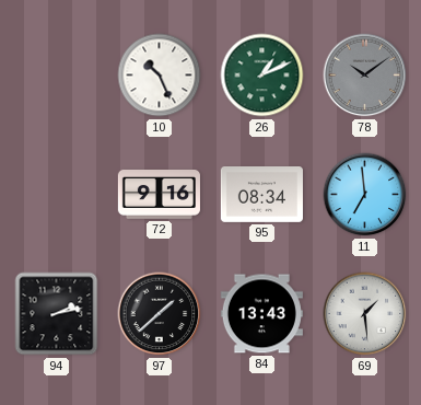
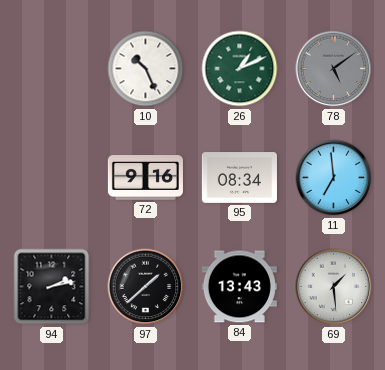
78: 10:09 -> 5:09
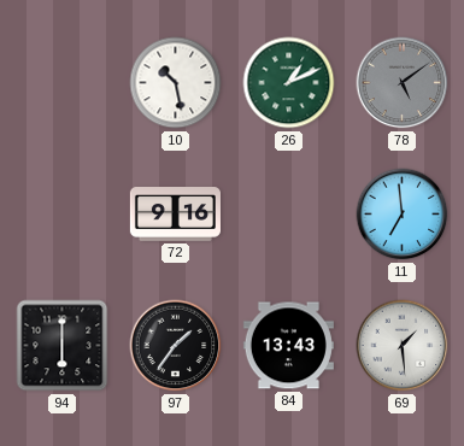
10: 10:26 -> 10:28
95: 08:34 -> none
94: 2:13 -> 6:00
97: 1:38 -> 1:36
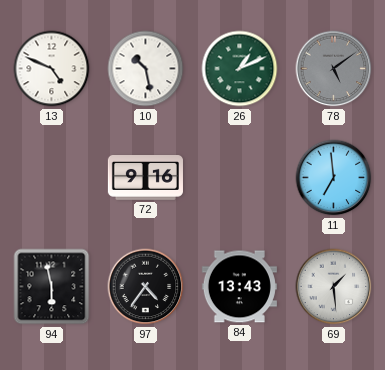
13: none -> 4:49
94: 6:00 -> 5:58
97: 1:36 -> 4:36
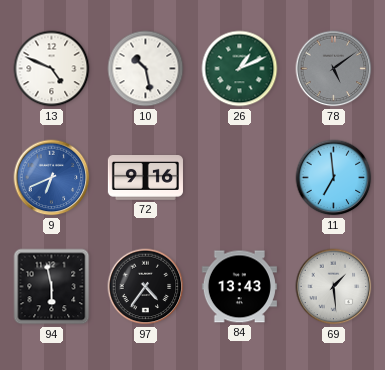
9: none -> 6:41
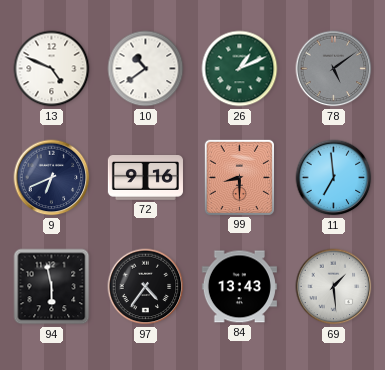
10: 10:28 -> 10:39
9 dial: blue -> navy
99: none -> 8:30
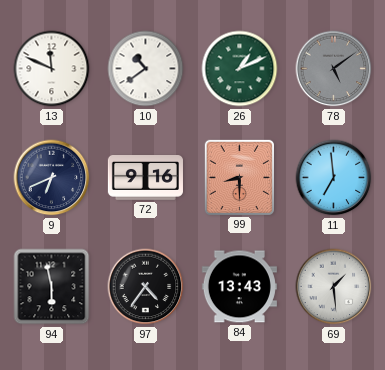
13: 4:49 -> 11:49
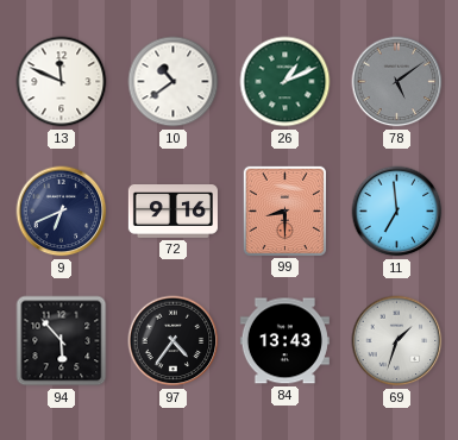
94: 5:58 -> 5:53
69: 1:29 -> 1:33
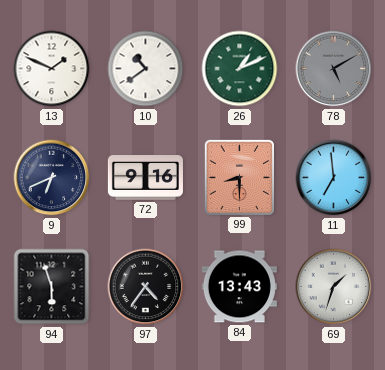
13: 11:49 -> 1:49
78: 5:09 -> 5:10
94: 5:53 -> 5:57
